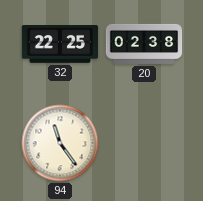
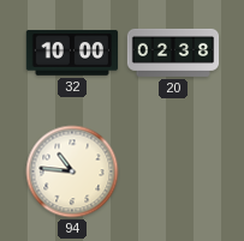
32: 22:25 -> 10:00
94: 11:24 -> 10:46
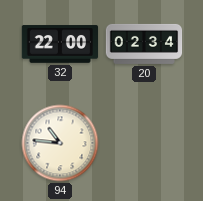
32: 10:00 -> 22:00
20: 02:38 -> 02:34
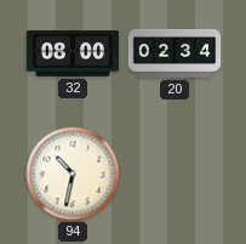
32: 22:00 -> 08:00
94: 10:46 -> 10:32
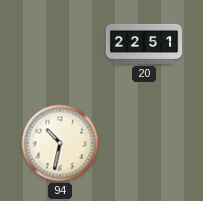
32: 08:00 -> none
20: 02:34 -> 22:51
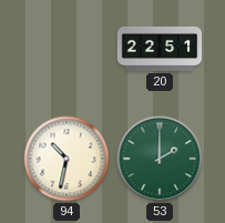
53: none -> 2:00
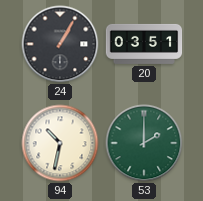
24: none -> 1:05
20: 22:51 -> 03:51
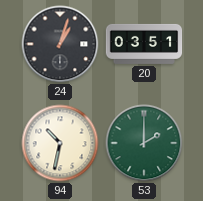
24: 1:05 -> 1:03
